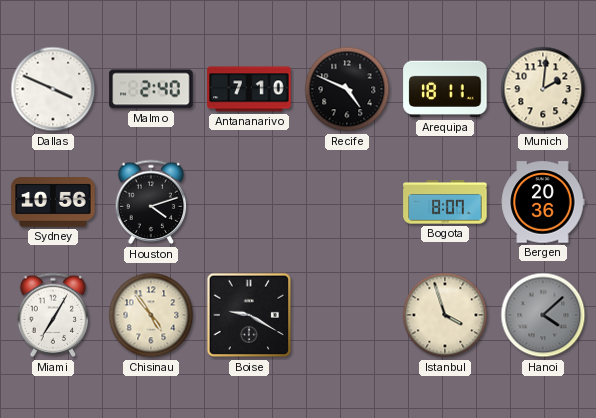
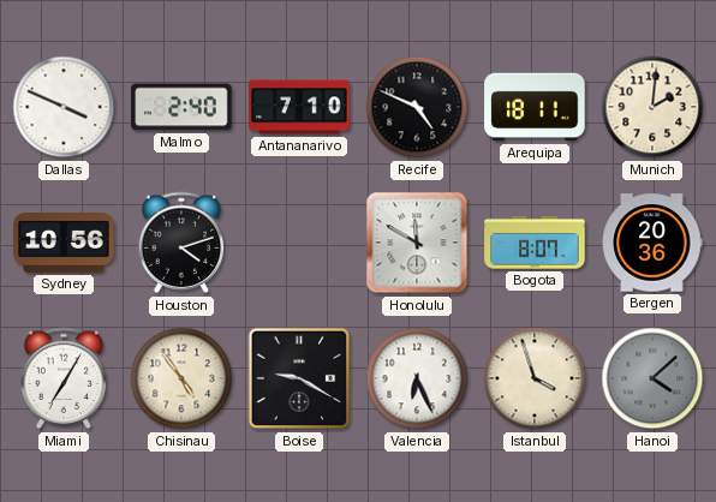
Honolulu: none -> 11:50
Valencia: none -> 6:26
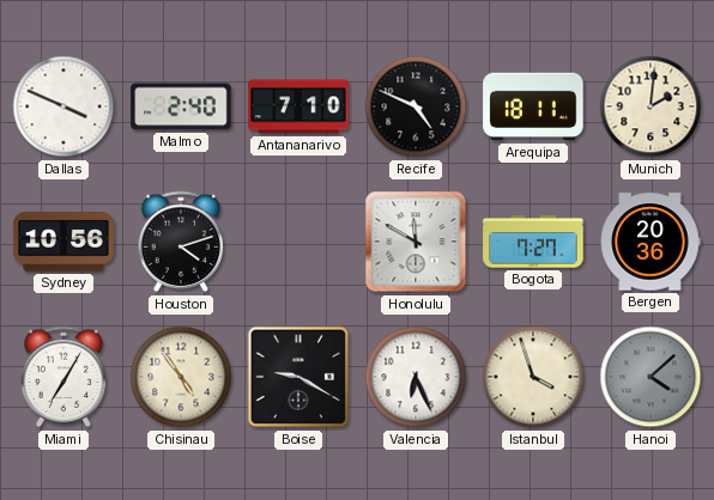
Bogota: 8:07 -> 7:27
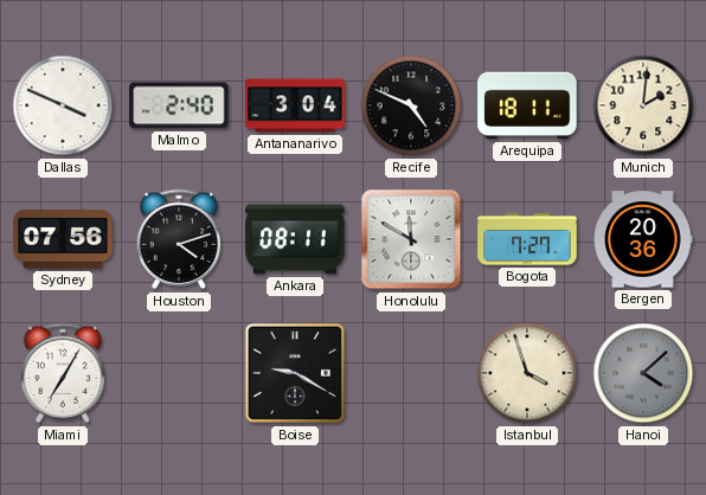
Antananarivo: 7:10 -> 3:04
Sydney: 10:56 -> 07:56
Ankara: none -> 08:11
Chisinau: 4:54 -> none
Valencia: 6:26 -> none
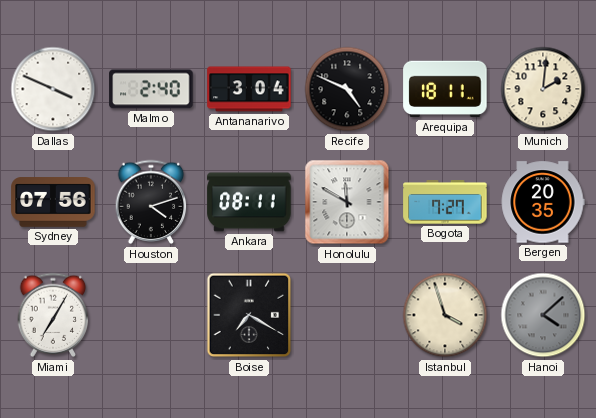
Bergen: 20:36 -> 20:35
Boise: 9:20 -> 7:20
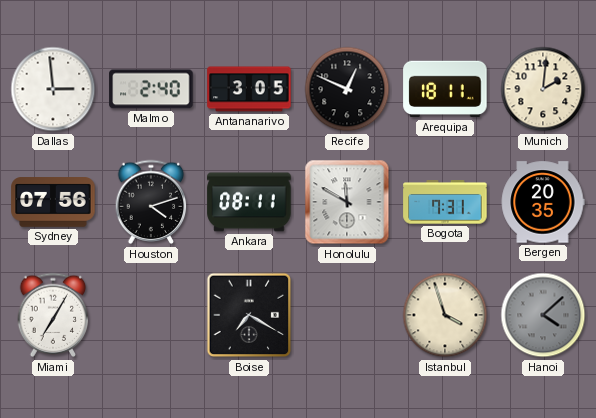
Dallas: 3:49 -> 2:59
Antananarivo: 3:04 -> 3:05
Recife: 4:49 -> 12:49
Bogota: 7:27 -> 7:31
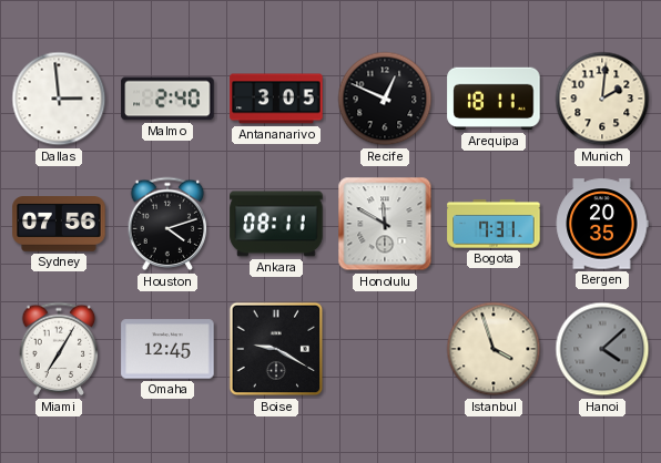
Omaha: none -> 12:45
Boise: 7:20 -> 9:20
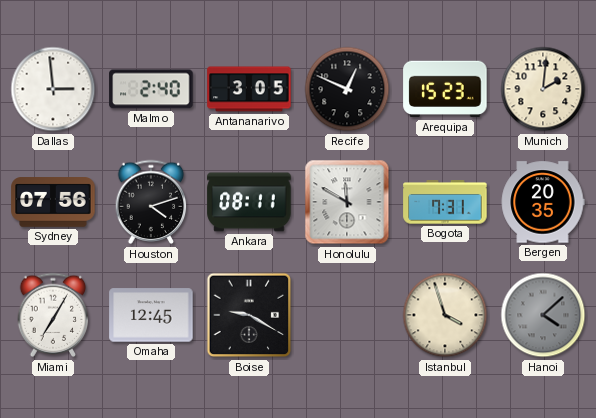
Arequipa: 18:11 -> 15:23
